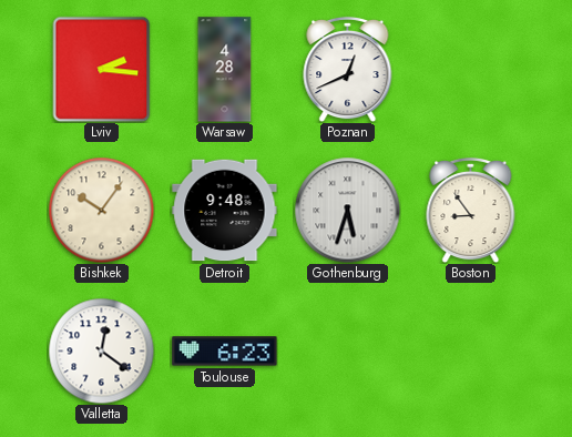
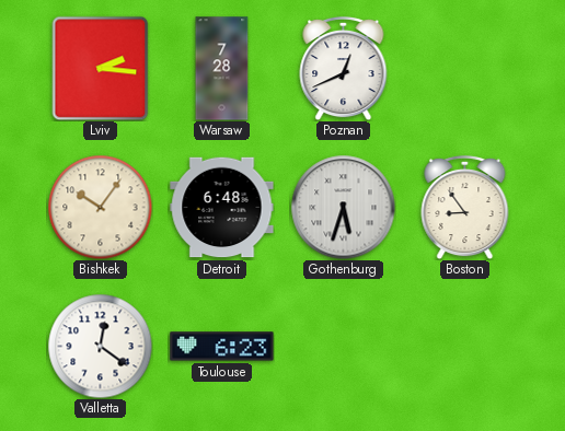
Warsaw: 4:28 -> 7:28
Detroit: 9:48 -> 6:48
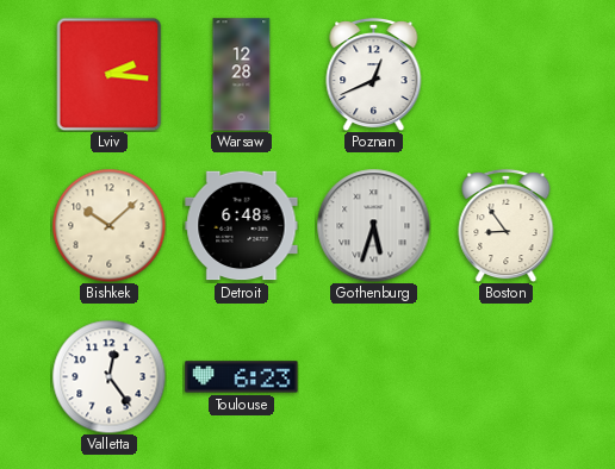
Warsaw: 7:28 -> 12:28
Bishkek: 10:06 -> 10:08
Valletta: 12:21 -> 12:24
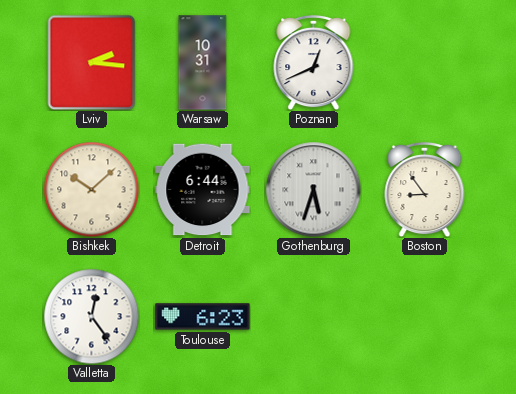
Warsaw: 12:28 -> 10:31
Detroit: 6:48 -> 6:44
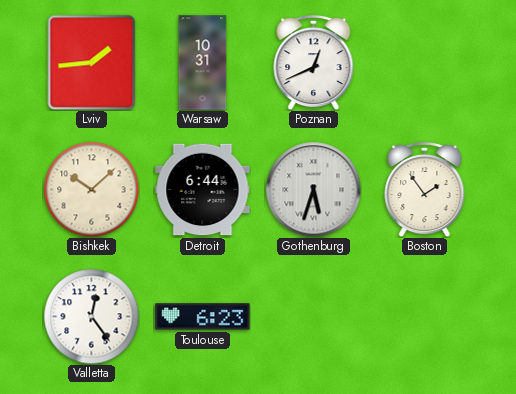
Lviv: 2:16 -> 1:44
Boston: 8:54 -> 1:54
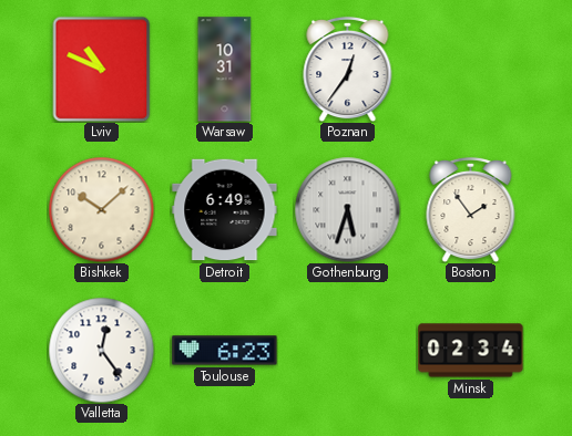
Lviv: 1:44 -> 10:49
Poznan: 12:41 -> 12:36
Detroit: 6:44 -> 6:49
Minsk: none -> 02:34
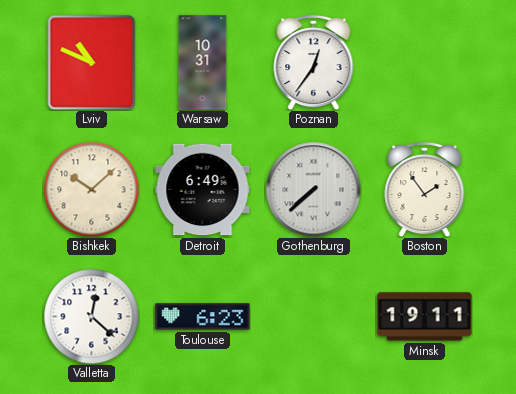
Gothenburg: 5:33 -> 7:38
Valletta: 12:24 -> 12:22
Minsk: 02:34 -> 19:11
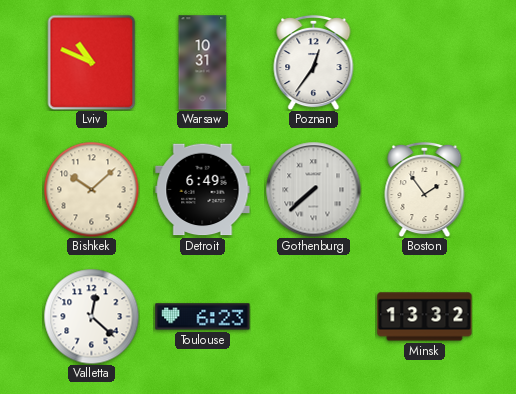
Minsk: 19:11 -> 13:32
